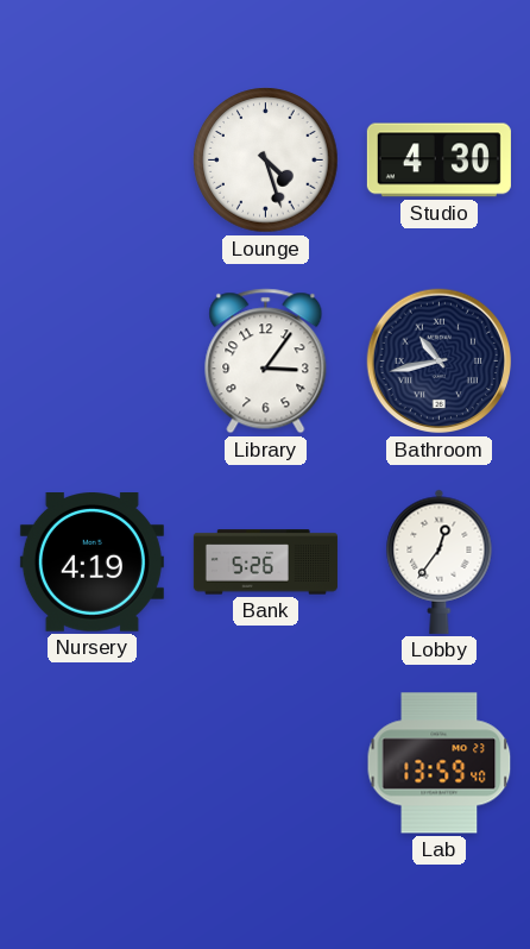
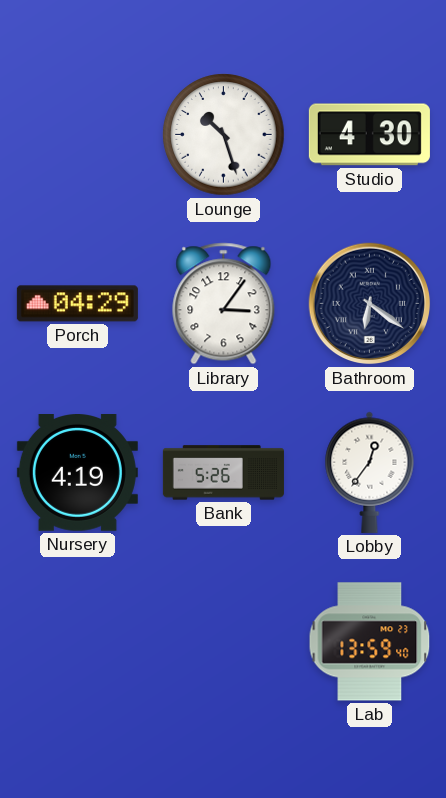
Lounge: 4:27 -> 10:27
Porch: none -> 04:29
Bathroom: 10:43 -> 6:21
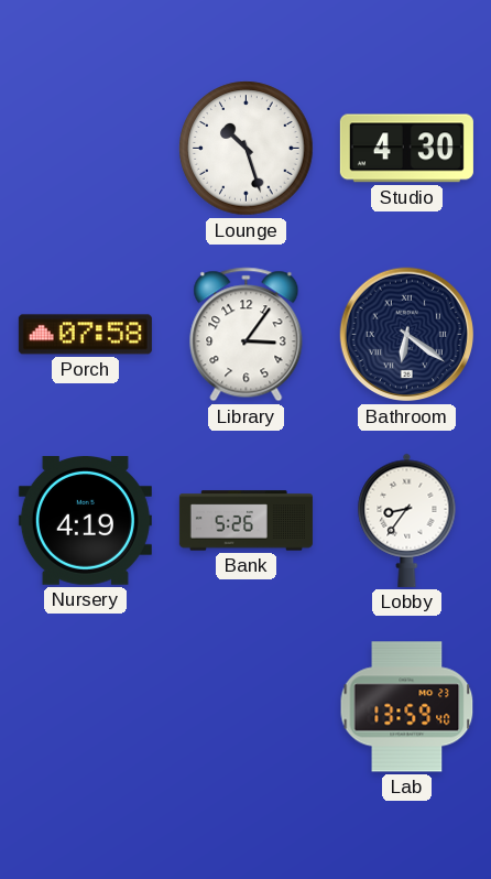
Porch: 04:29 -> 07:58
Lobby: 12:36 -> 8:36
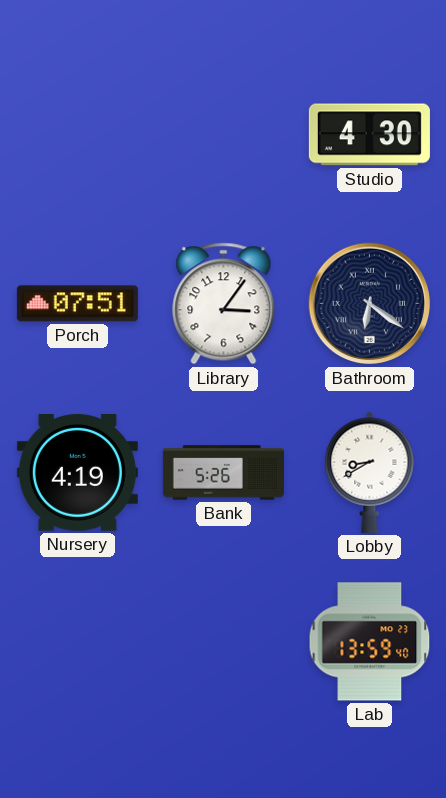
Lounge: 10:27 -> none
Porch: 07:58 -> 07:51
Lobby: 8:36 -> 8:40
